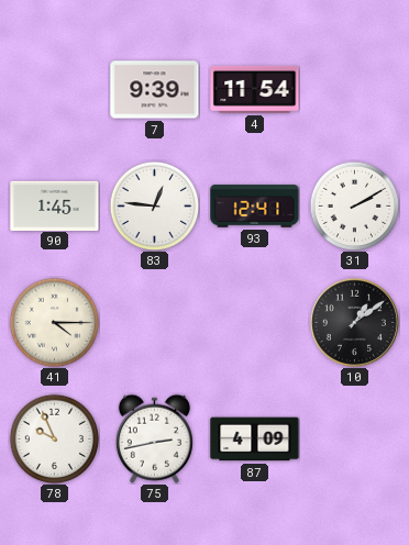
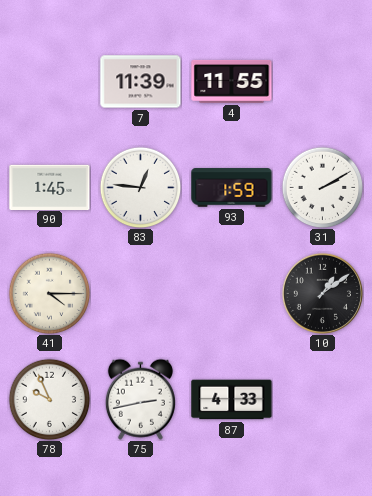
7: 9:39 -> 11:39
4: 11:54 -> 11:55
93: 12:41 -> 1:59
87: 4:09 -> 4:33
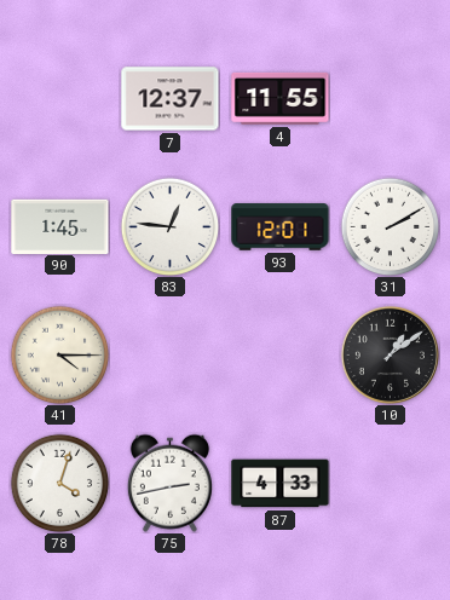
7: 11:39 -> 12:37
93: 1:59 -> 12:01
78: 9:56 -> 4:03
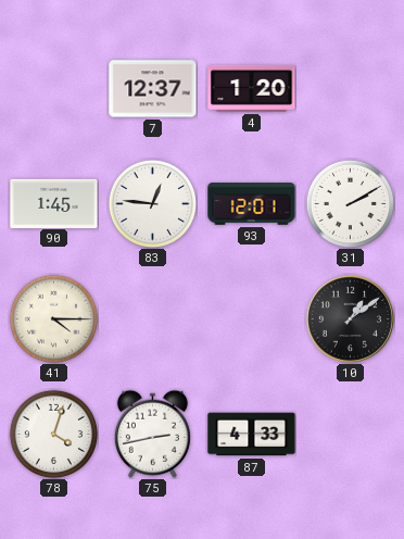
4: 11:55 -> 1:20
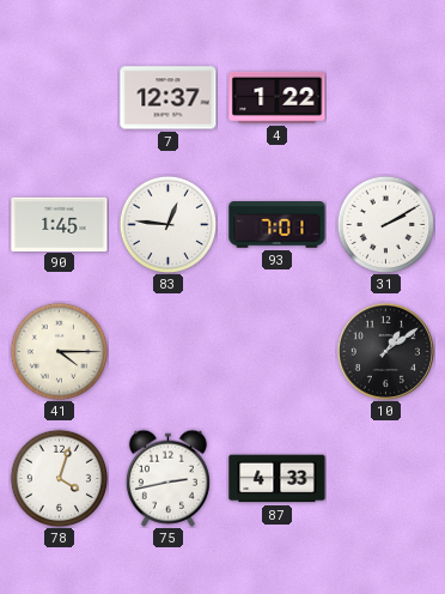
4: 1:20 -> 1:22
93: 12:01 -> 7:01
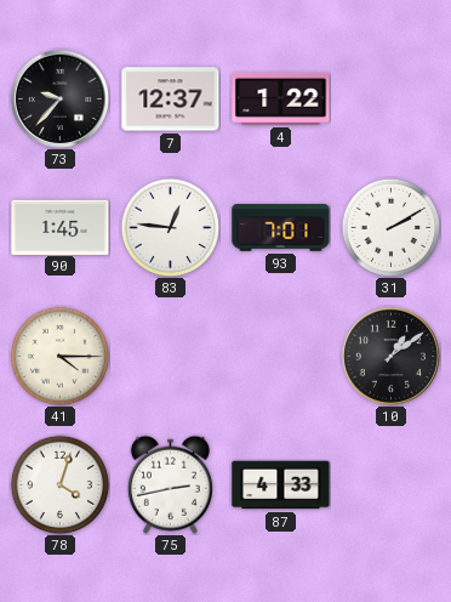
73: none -> 9:37
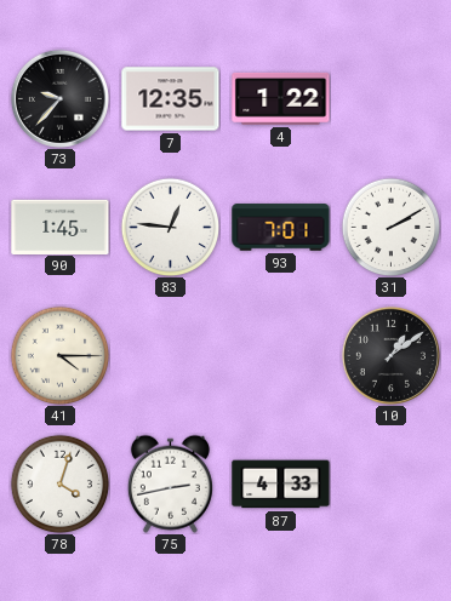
7: 12:37 -> 12:35
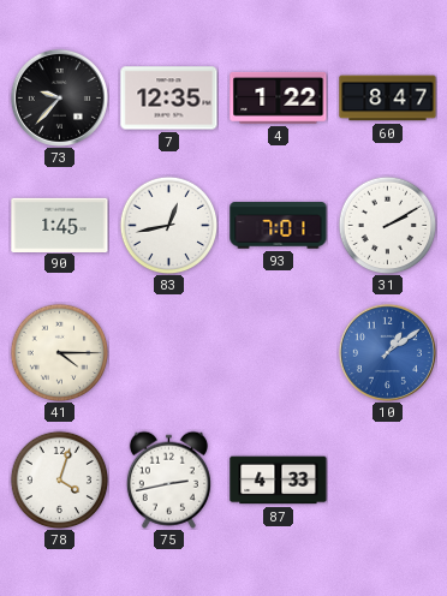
60: none -> 8:47
83: 12:46 -> 12:43
10 dial: black -> blue
